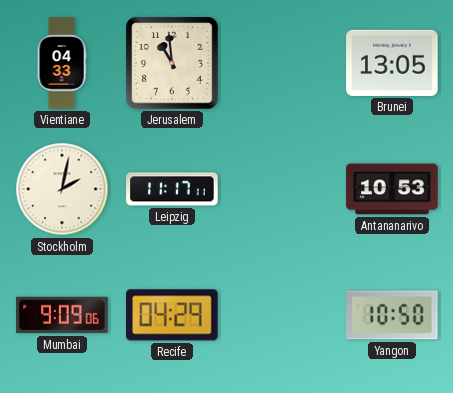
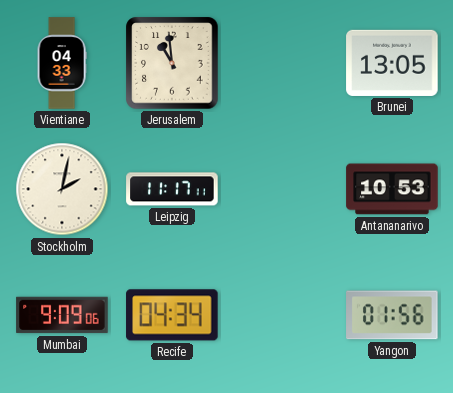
Recife: 04:29 -> 04:34
Yangon: 10:50 -> 01:56
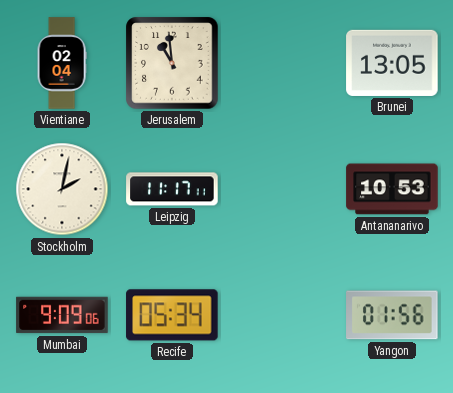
Vientiane: 04:33 -> 02:04
Recife: 04:34 -> 05:34
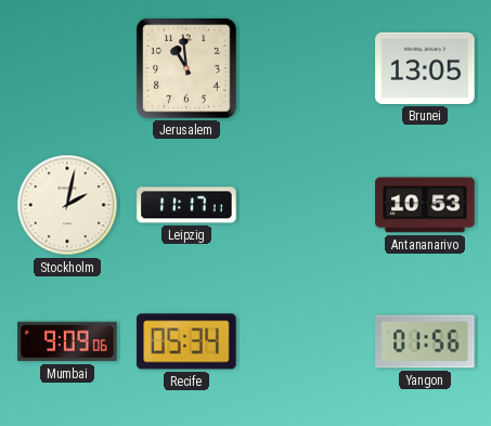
Vientiane: 02:04 -> none
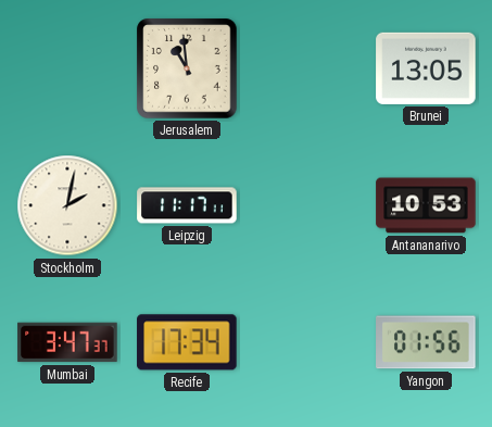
Mumbai: 9:09 -> 3:47
Recife: 05:34 -> 17:34
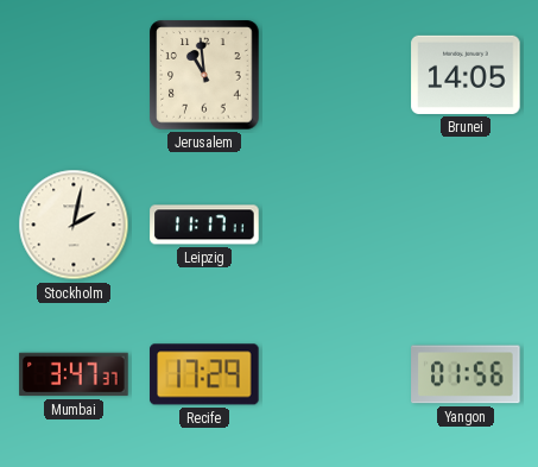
Brunei: 13:05 -> 14:05
Antananarivo: 10:53 -> none
Recife: 17:34 -> 17:29
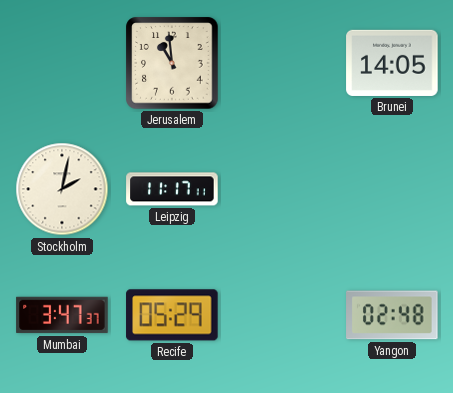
Recife: 17:29 -> 05:29
Yangon: 01:56 -> 02:48
